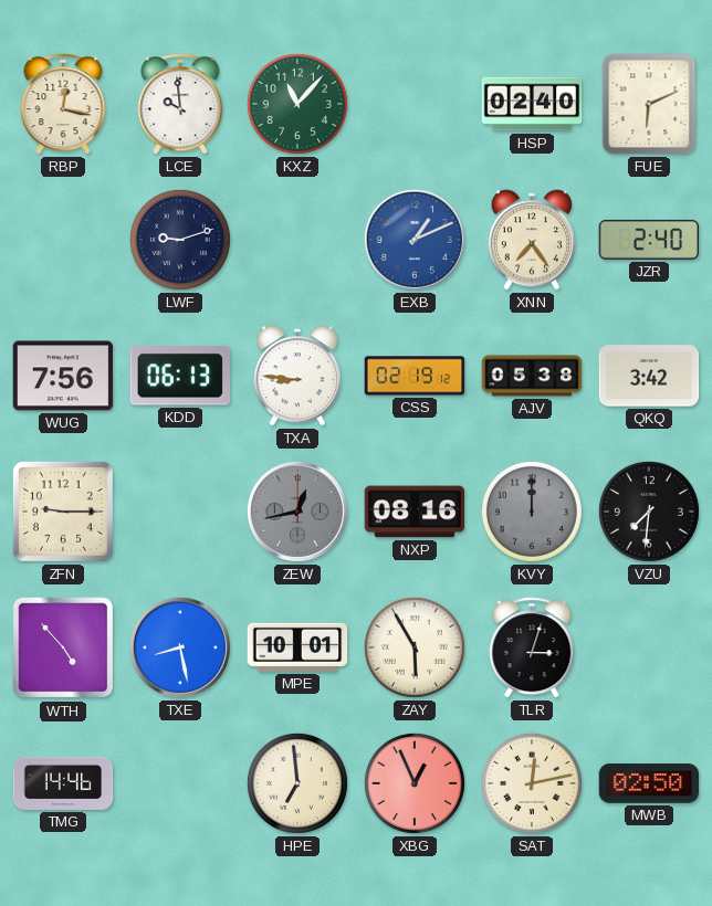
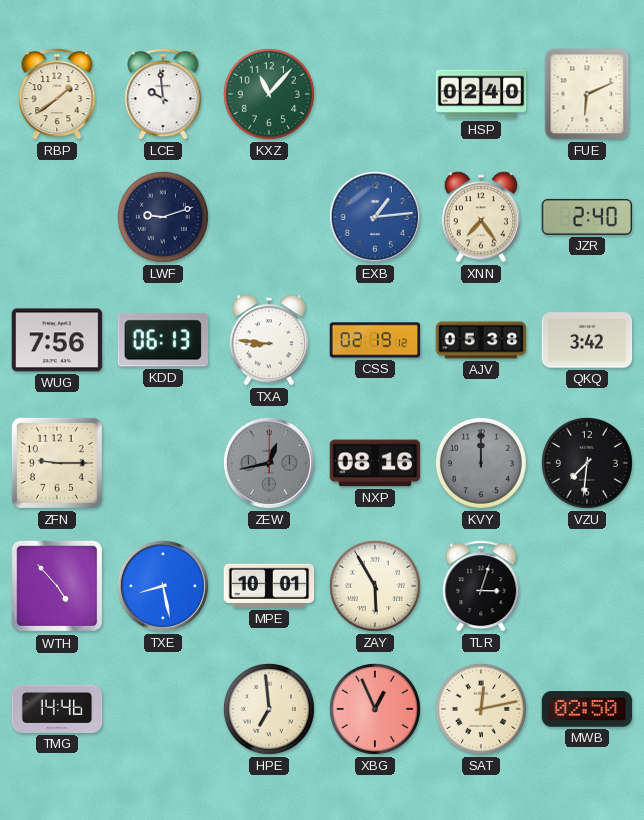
RBP: 12:17 -> 1:39
EXB: 1:11 -> 1:14
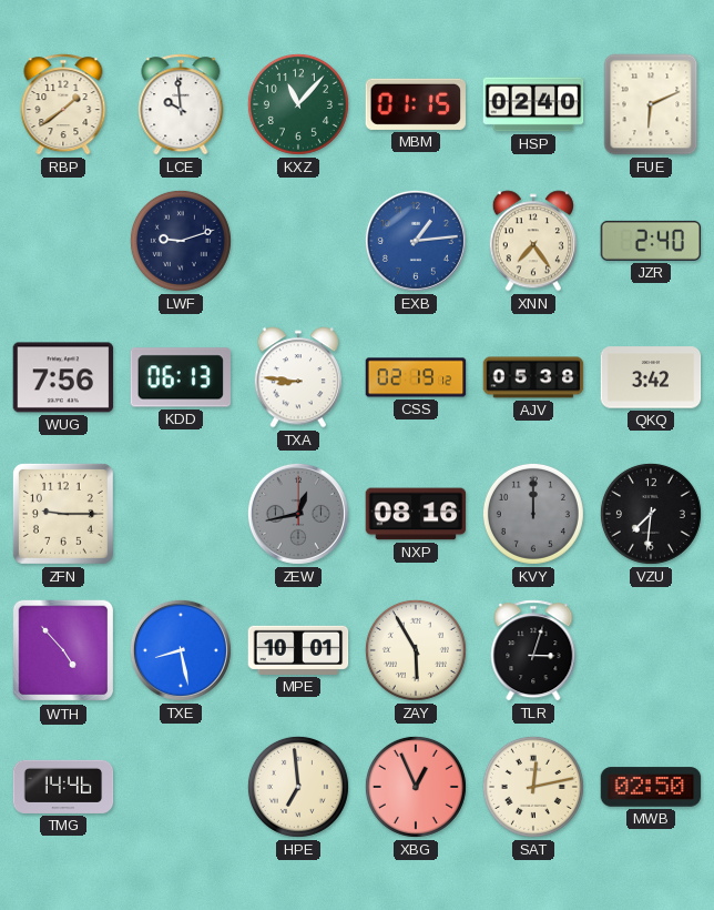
MBM: none -> 01:15
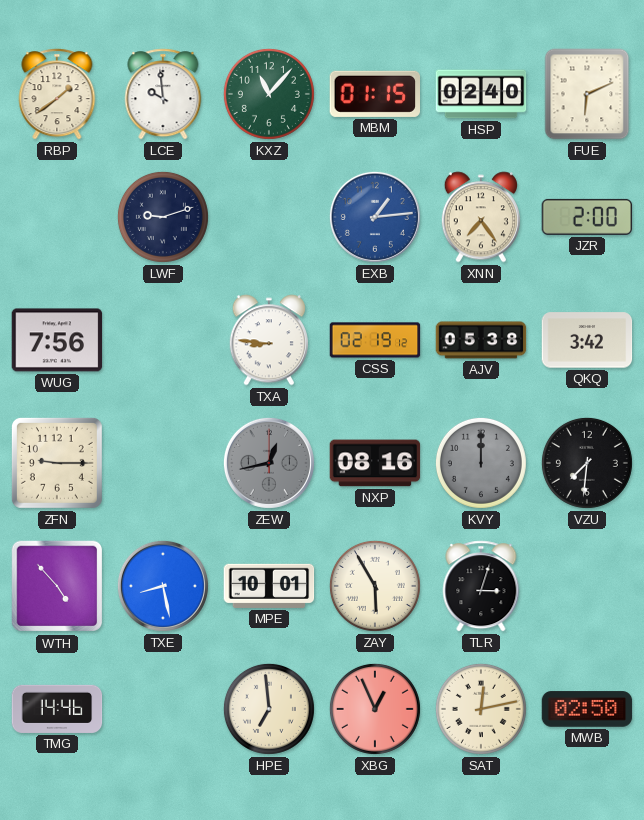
JZR: 2:40 -> 2:00
KDD: 06:13 -> none
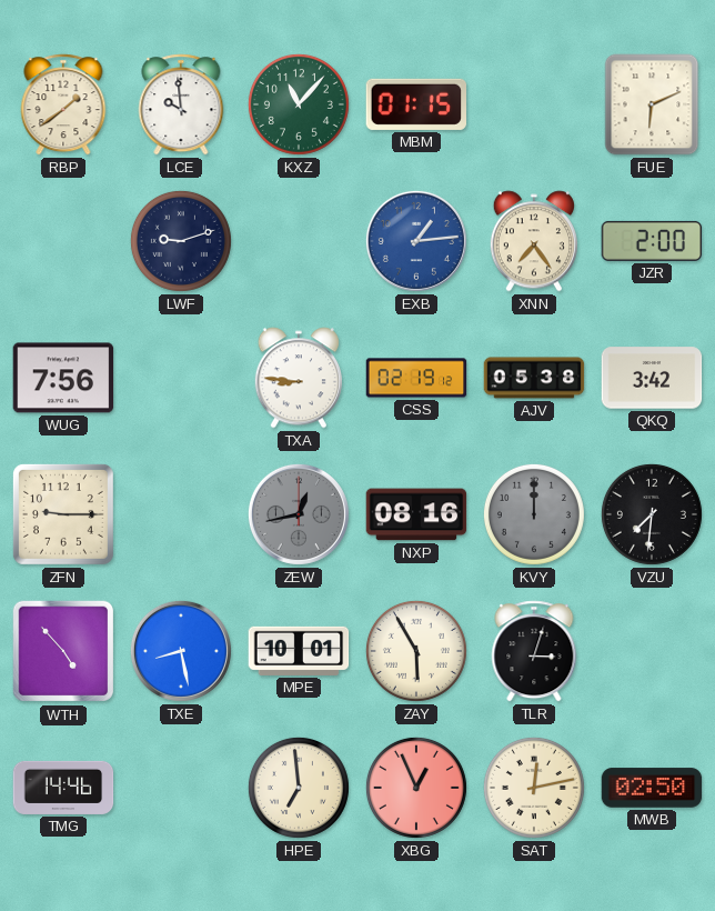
HSP: 02:40 -> none
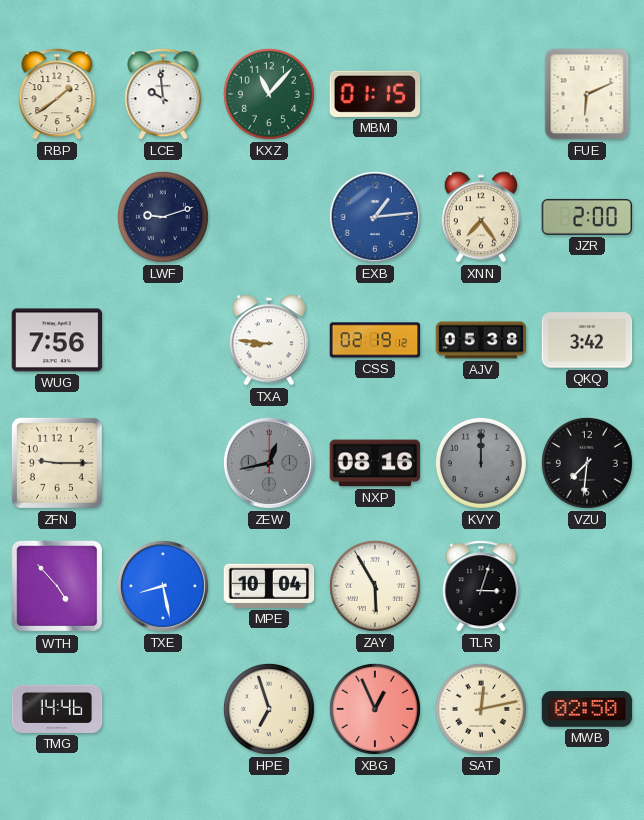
MPE: 10:01 -> 10:04
HPE: 6:59 -> 6:57
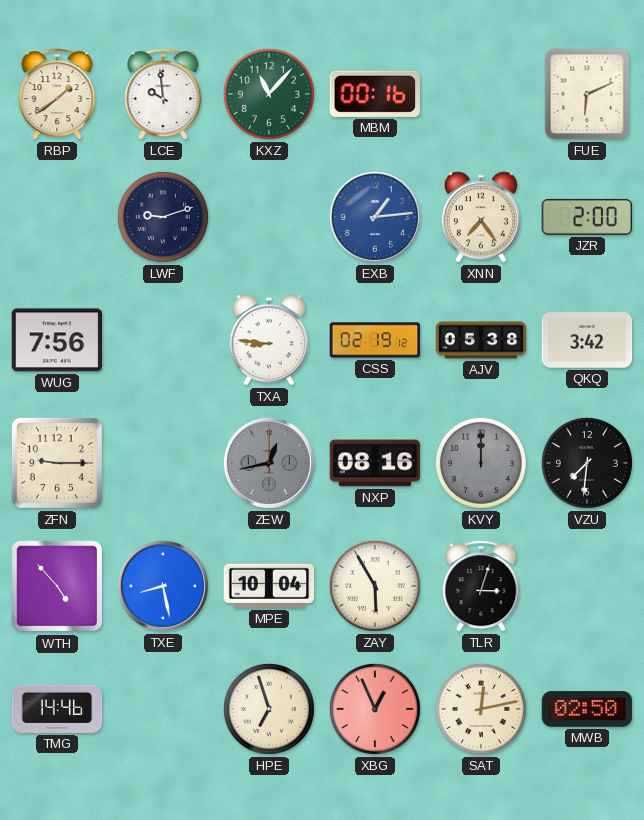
MBM: 01:15 -> 00:16
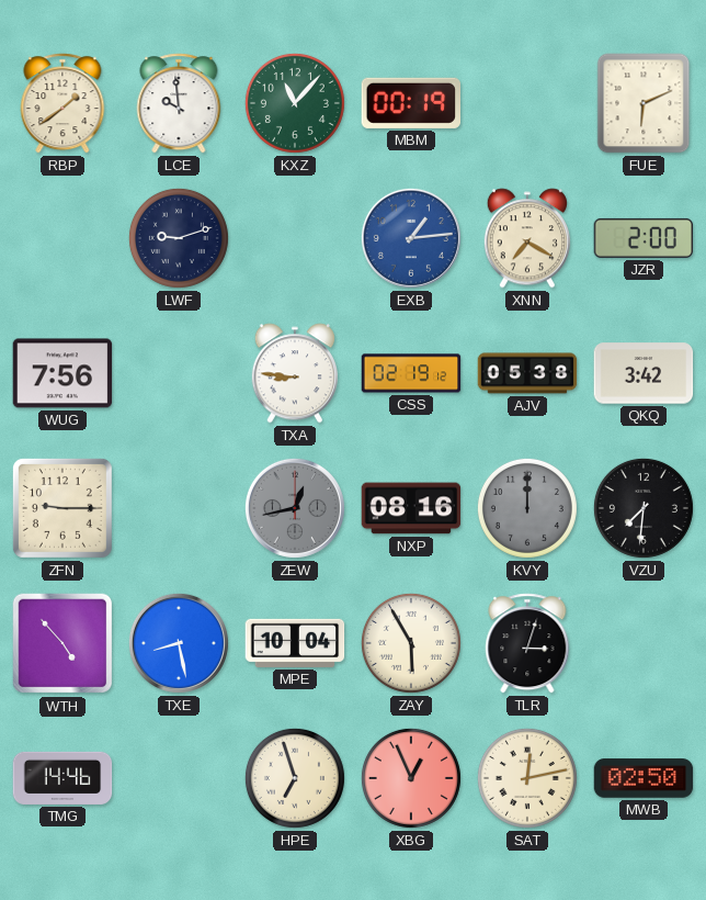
MBM: 00:16 -> 00:19
XNN: 7:24 -> 7:20
